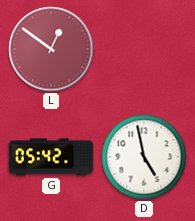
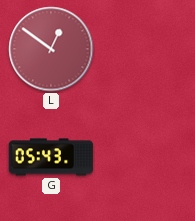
G: 05:42 -> 05:43
D: 4:58 -> none
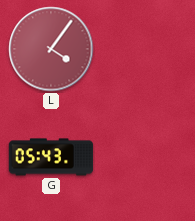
L: 12:51 -> 4:06
